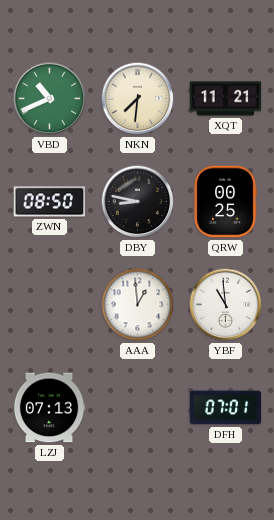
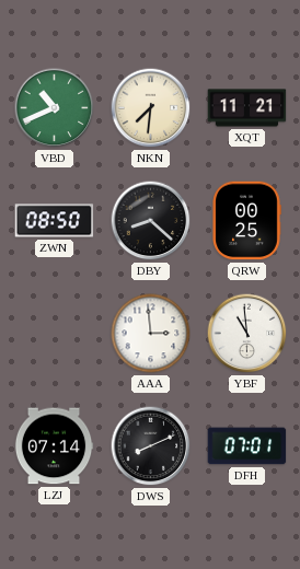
DBY: 8:47 -> 8:22
AAA: 12:59 -> 2:59
LZJ: 07:13 -> 07:14
DWS: none -> 8:11
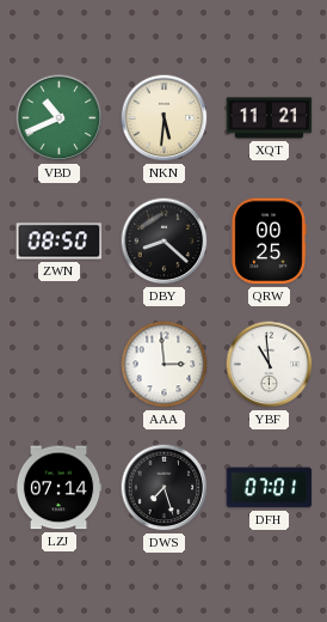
NKN: 7:31 -> 5:31
DWS: 8:11 -> 7:27
